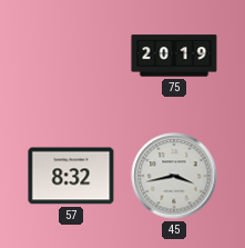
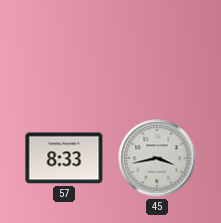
75: 20:19 -> none
57: 8:32 -> 8:33
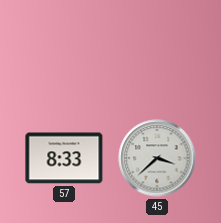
45: 3:43 -> 3:38
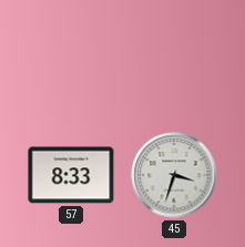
45: 3:38 -> 3:33
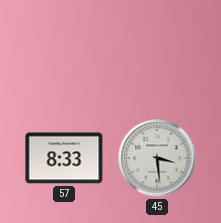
45: 3:33 -> 3:29
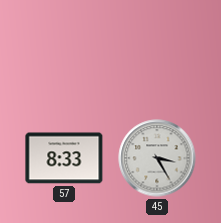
45: 3:29 -> 3:25
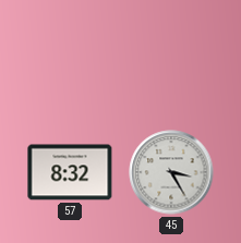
57: 8:33 -> 8:32
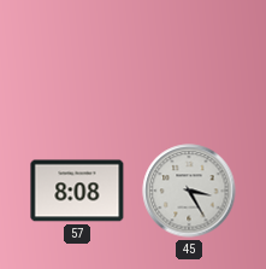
57: 8:32 -> 8:08
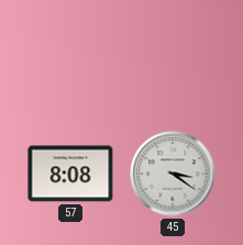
45: 3:25 -> 3:21
